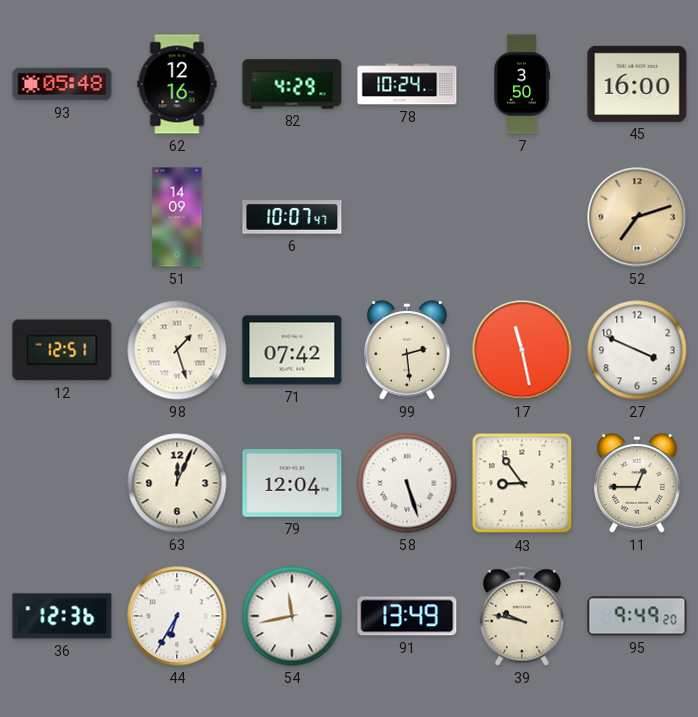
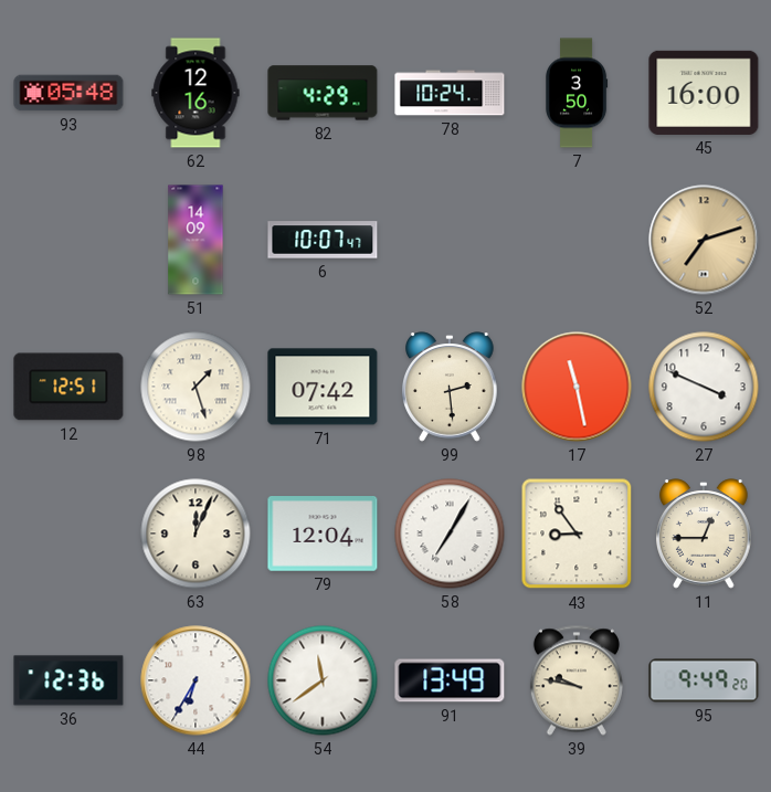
58: 5:27 -> 7:05
54: 11:43 -> 11:39
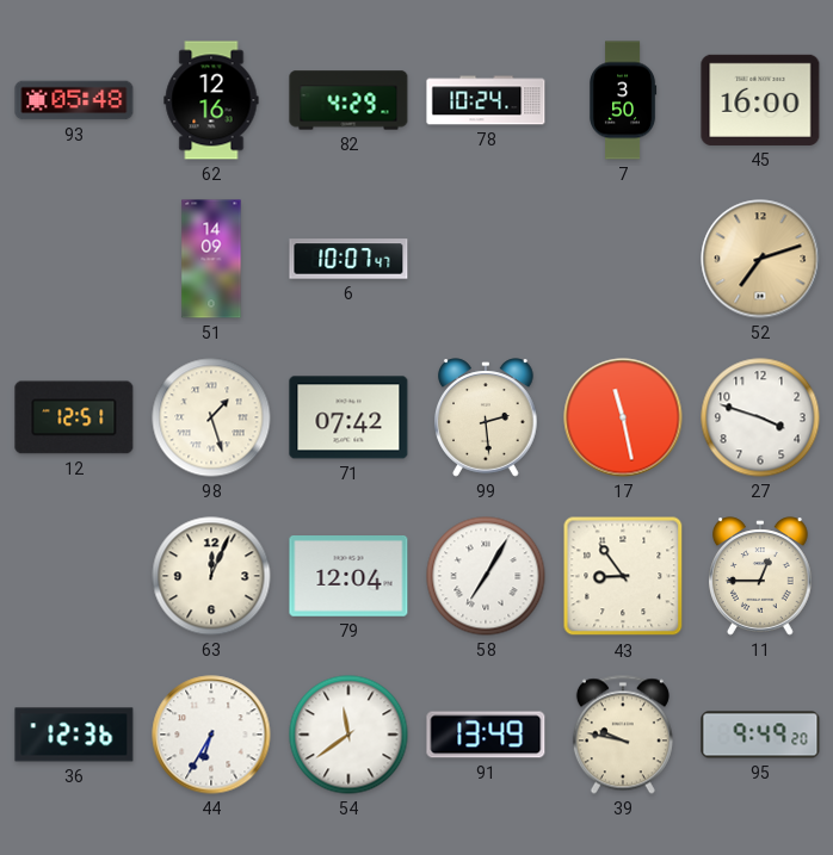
27: 3:49 -> 3:48
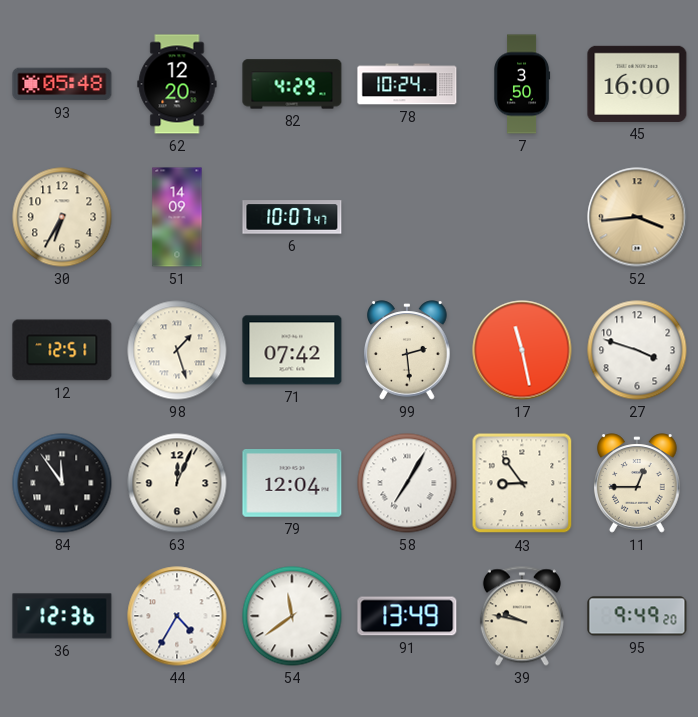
62: 12:16 -> 12:20
30: none -> 6:35
52: 7:12 -> 3:44
84: none -> 11:54
44: 6:35 -> 4:35
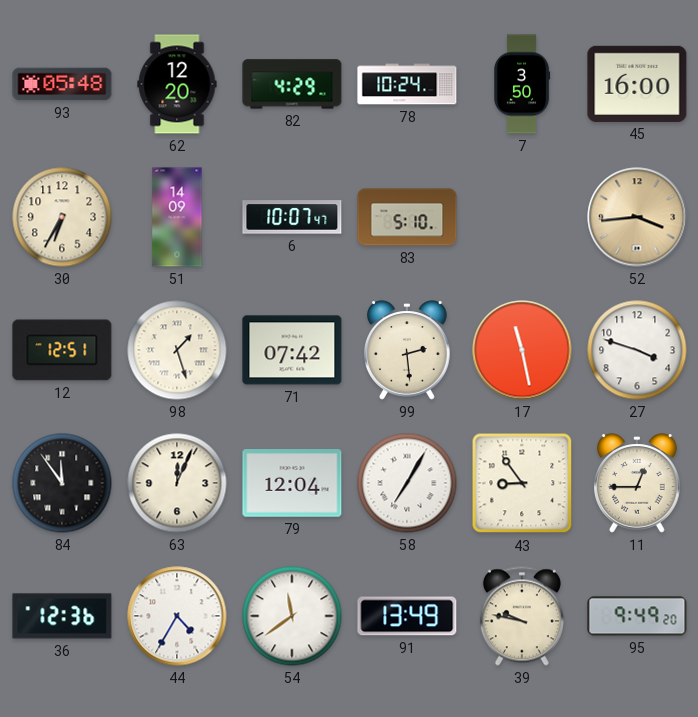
83: none -> 5:10
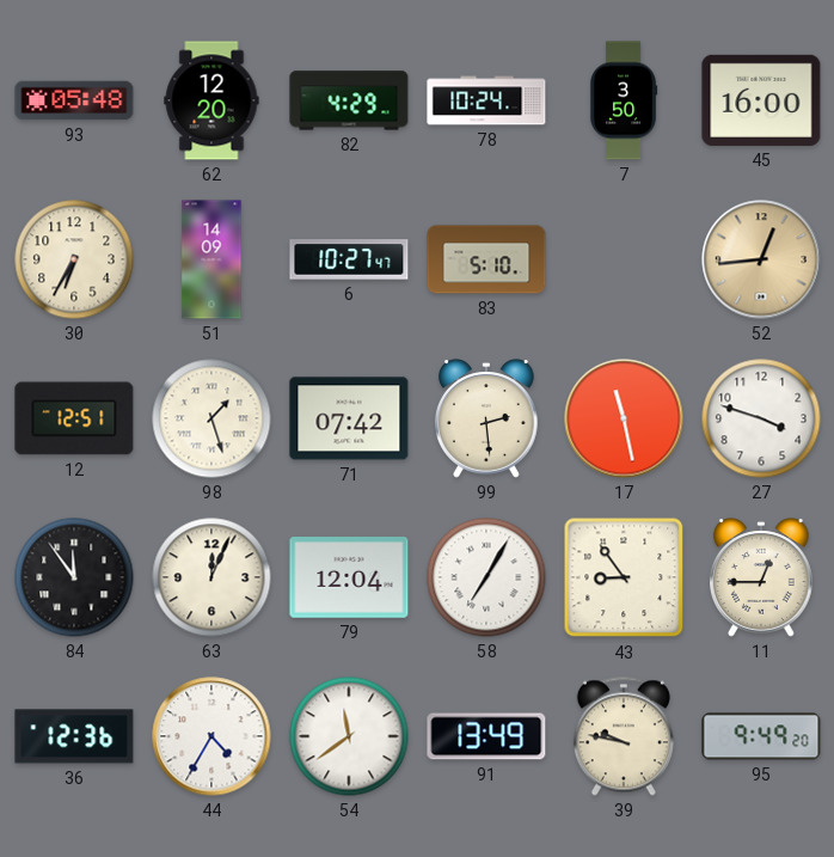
6: 10:07 -> 10:27
52: 3:44 -> 12:44
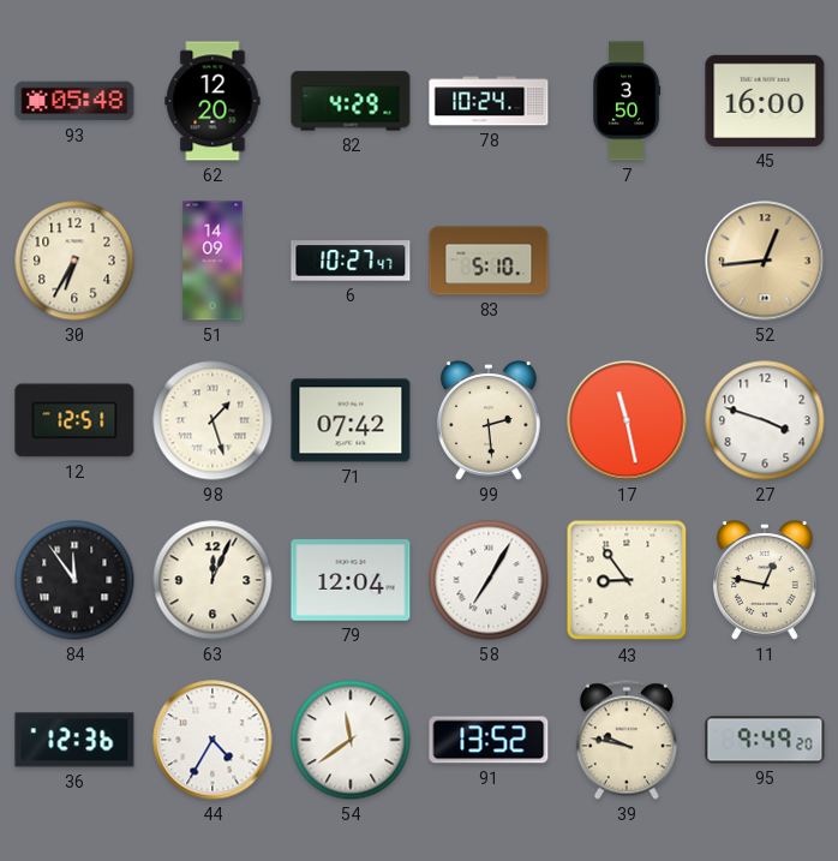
11: 12:45 -> 12:47
91: 13:49 -> 13:52
